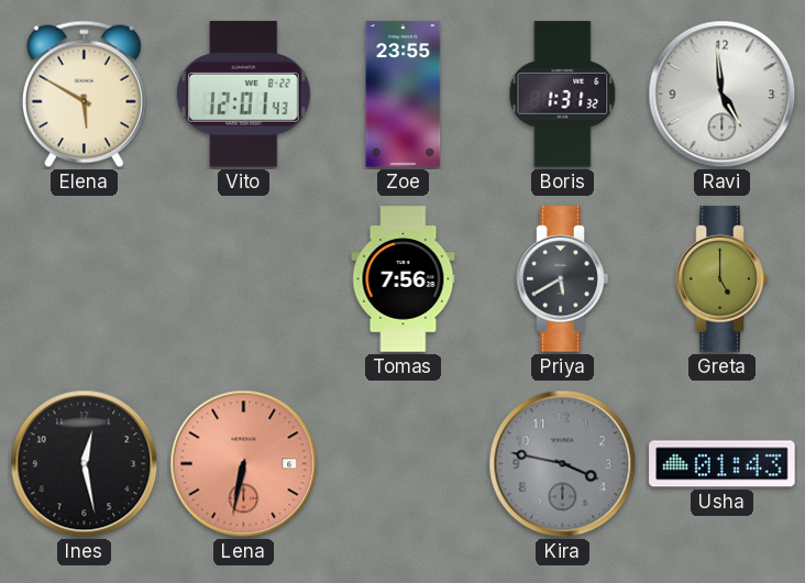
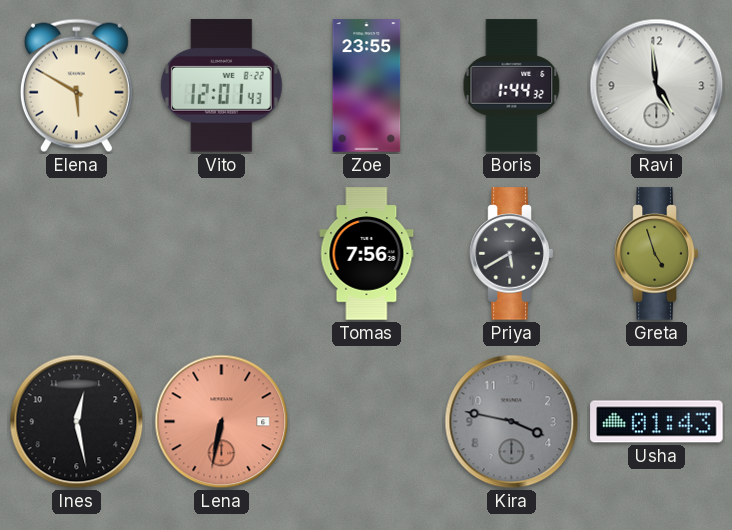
Boris: 1:31 -> 1:44
Greta: 5:00 -> 4:57
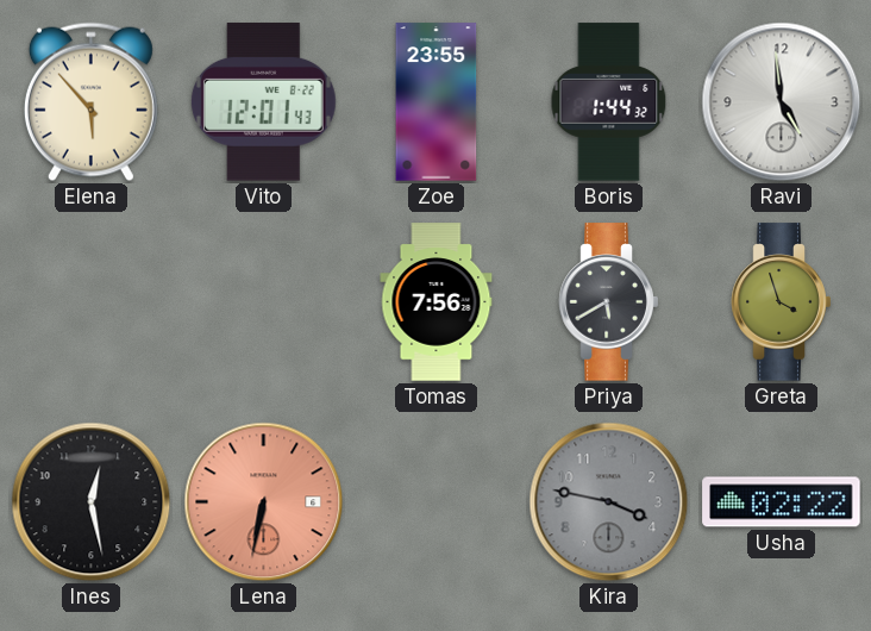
Elena: 5:50 -> 5:53
Greta: 4:57 -> 3:57
Usha: 01:43 -> 02:22
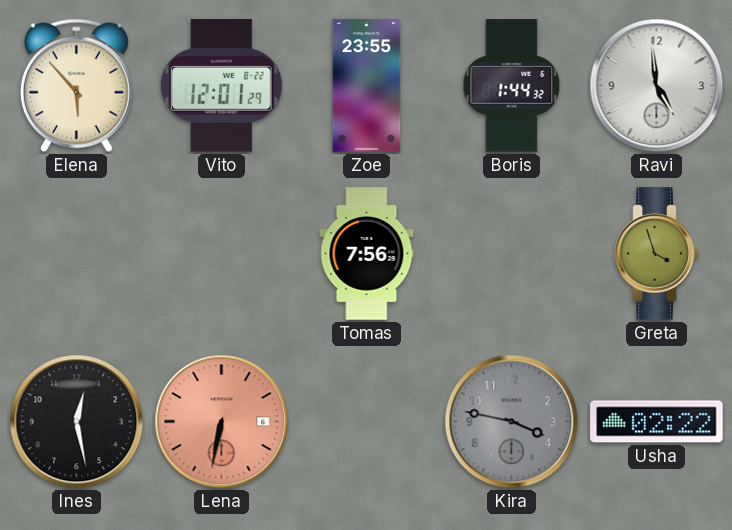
Vito: 12:01:43 -> 12:01:29
Priya: 5:40 -> none
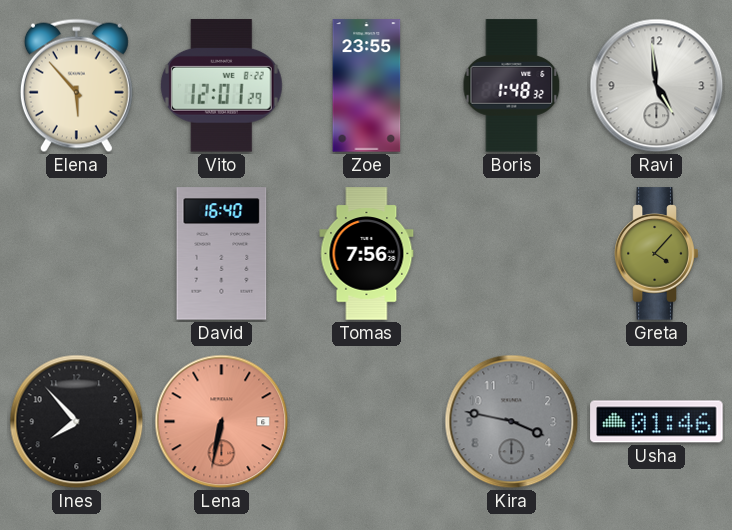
Boris: 1:44 -> 1:48
David: none -> 16:40
Greta: 3:57 -> 4:07
Ines: 12:28 -> 7:53
Usha: 02:22 -> 01:46
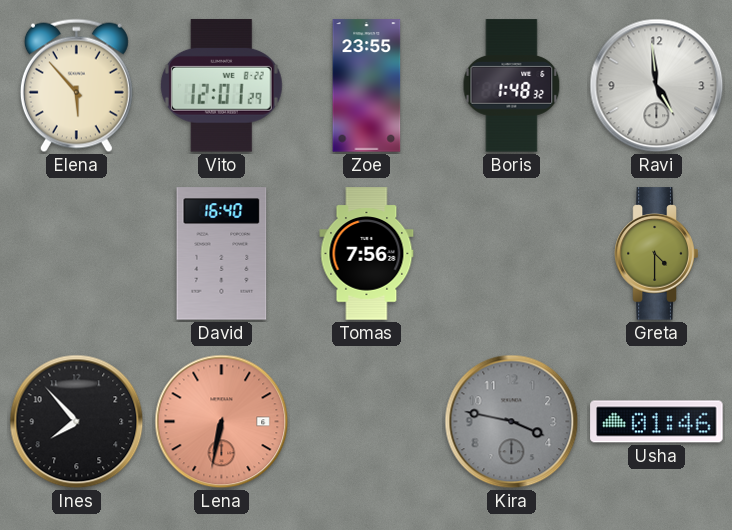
Greta: 4:07 -> 4:30
